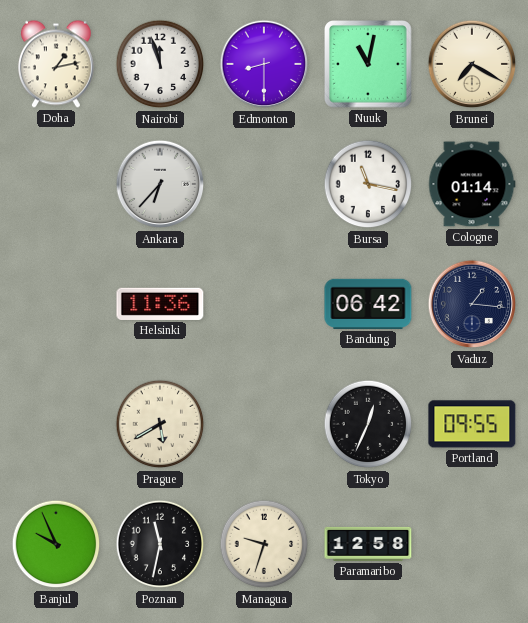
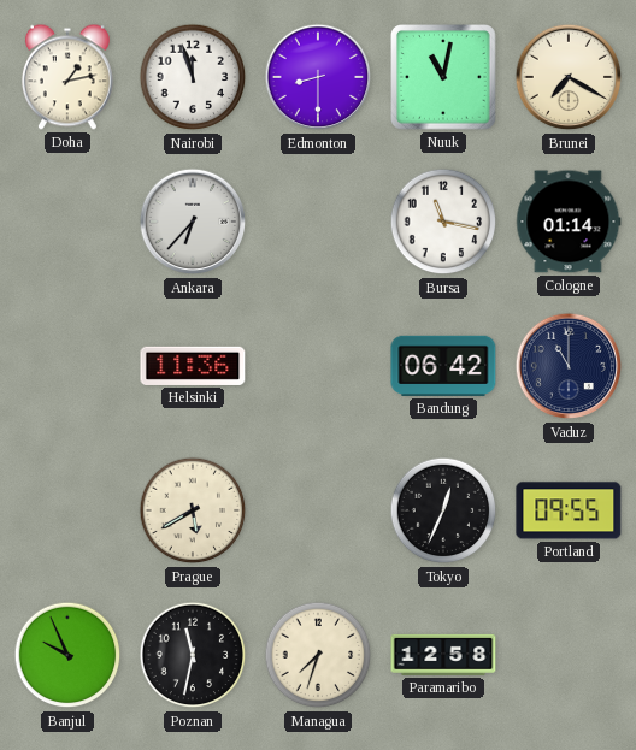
Vaduz: 1:16 -> 11:00
Managua: 9:33 -> 7:33
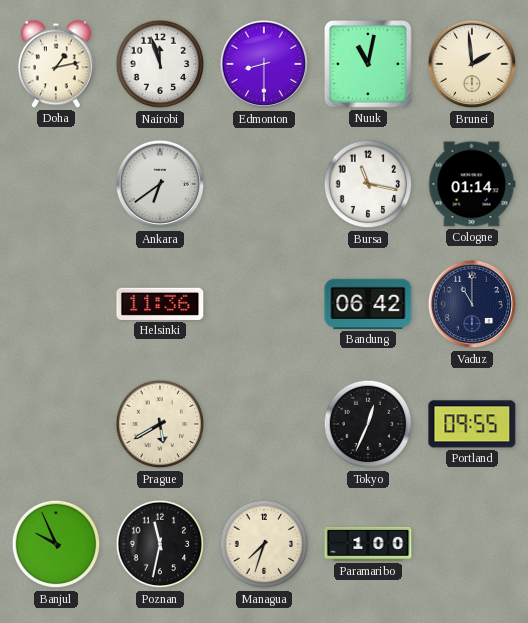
Brunei: 7:20 -> 1:59
Ankara: 6:37 -> 6:39
Paramaribo: 12:58 -> 1:00
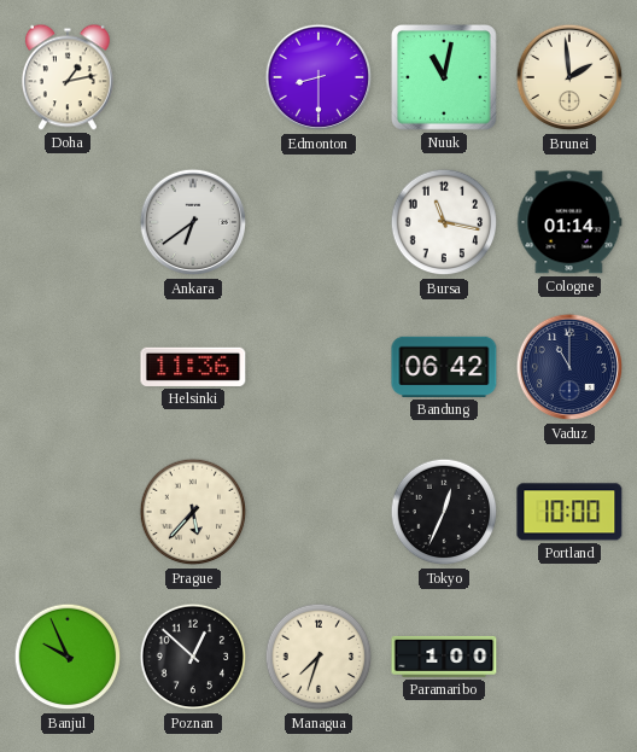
Nairobi: 11:57 -> none
Prague: 5:40 -> 5:37
Portland: 09:55 -> 10:00
Poznan: 11:32 -> 12:52
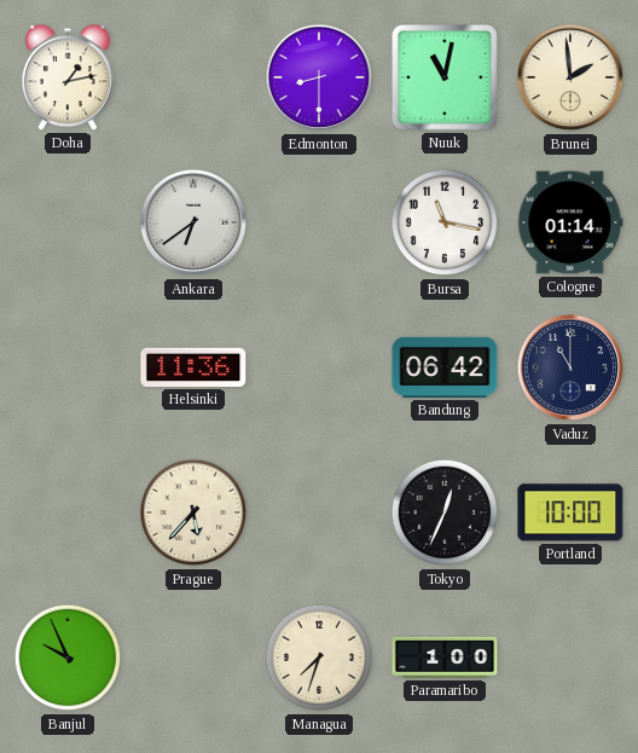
Poznan: 12:52 -> none
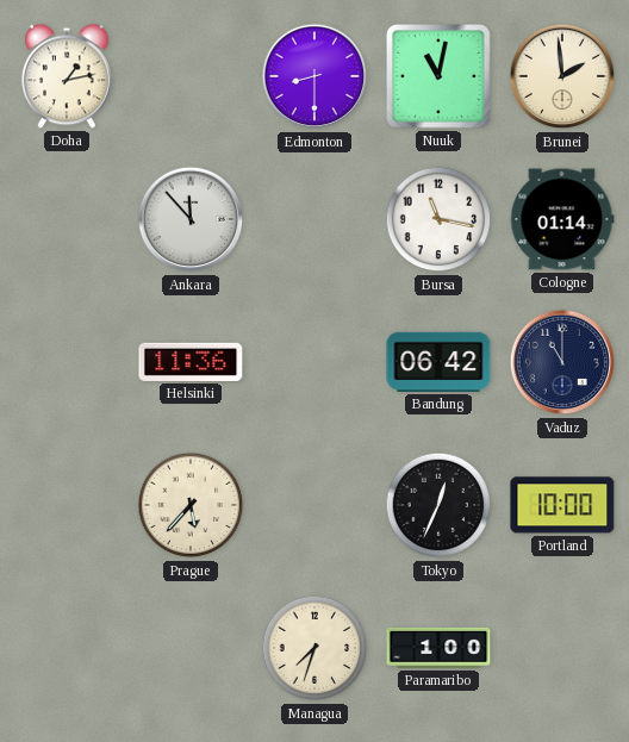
Ankara: 6:39 -> 11:53
Banjul: 9:56 -> none
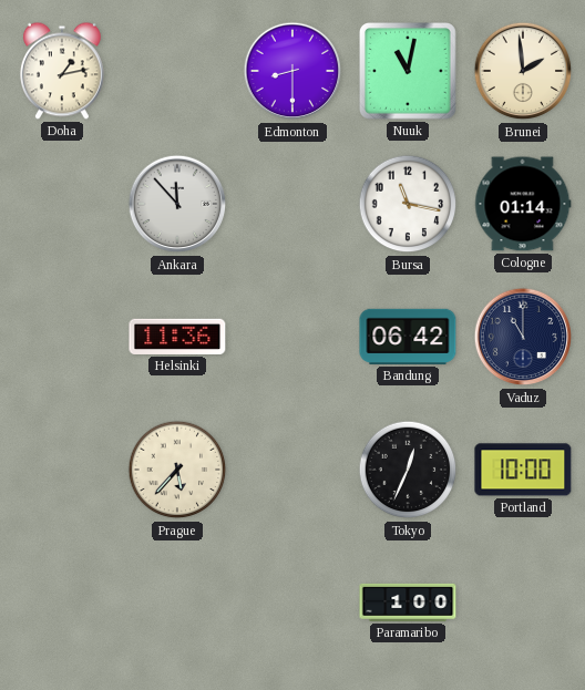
Managua: 7:33 -> none
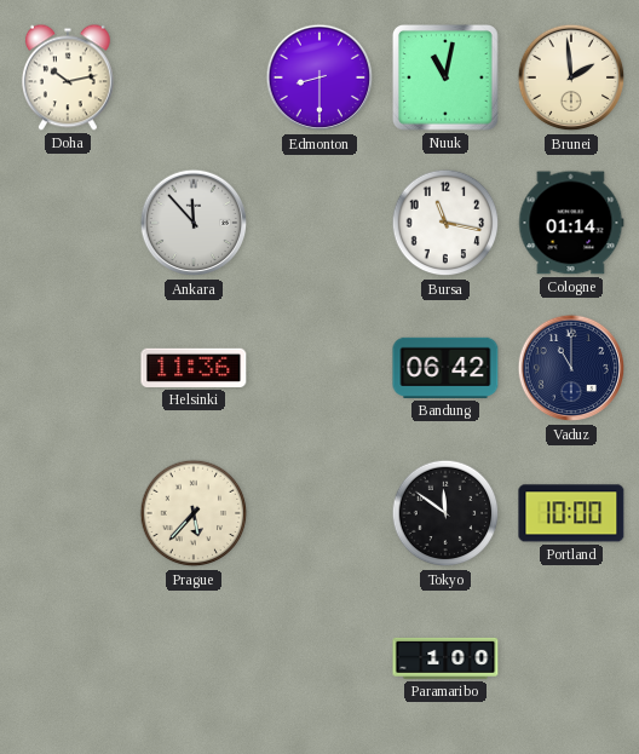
Doha: 1:13 -> 10:13
Tokyo: 12:34 -> 11:51
